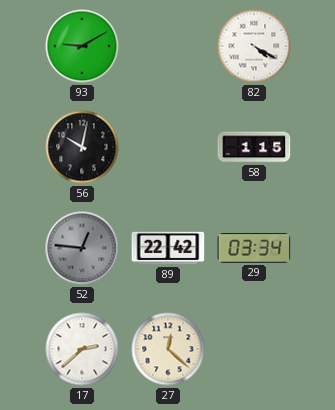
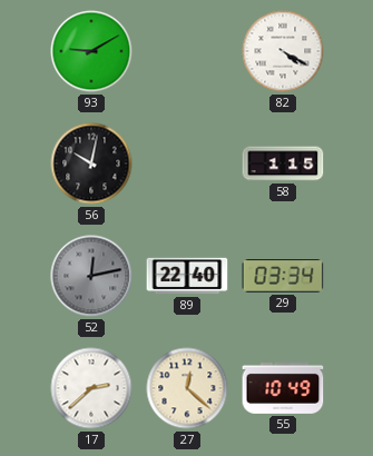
52: 12:46 -> 12:13
89: 22:42 -> 22:40
55: none -> 10:49
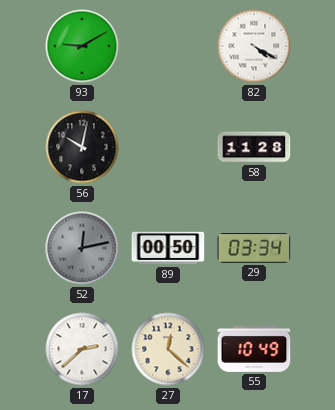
58: 1:15 -> 11:28
89: 22:40 -> 00:50
